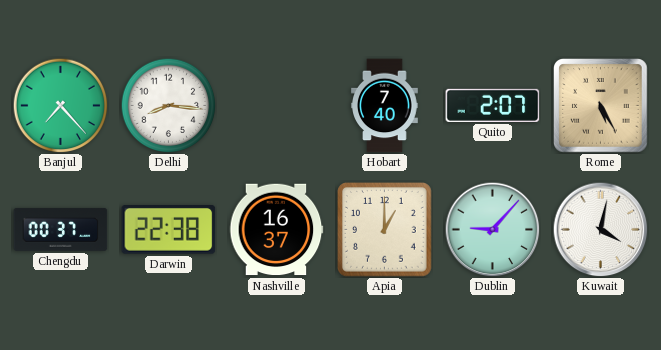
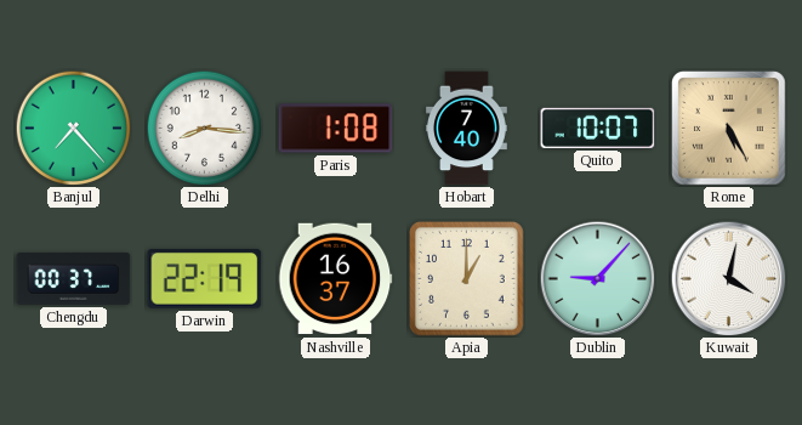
Paris: none -> 1:08
Quito: 2:07 -> 10:07
Darwin: 22:38 -> 22:19
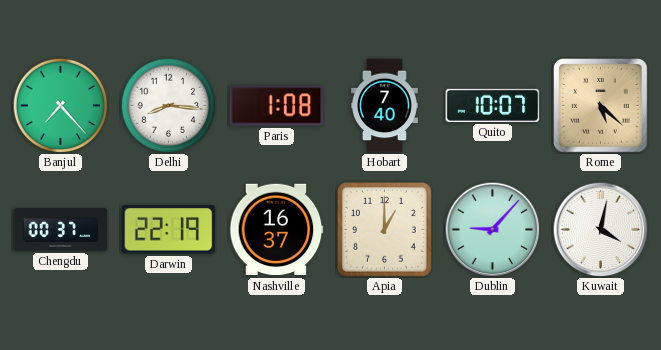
Rome: 5:25 -> 5:22
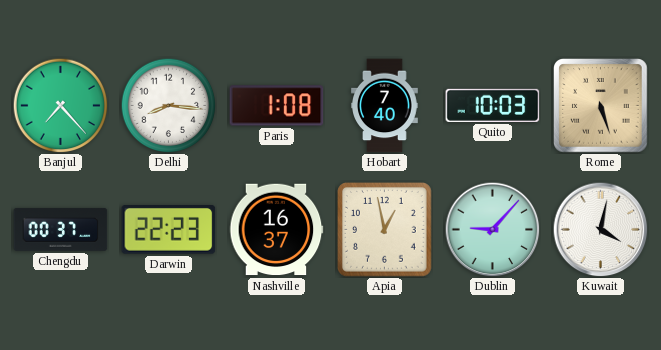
Quito: 10:07 -> 10:03
Rome: 5:22 -> 5:27
Darwin: 22:19 -> 22:23
Apia: 1:00 -> 12:58
